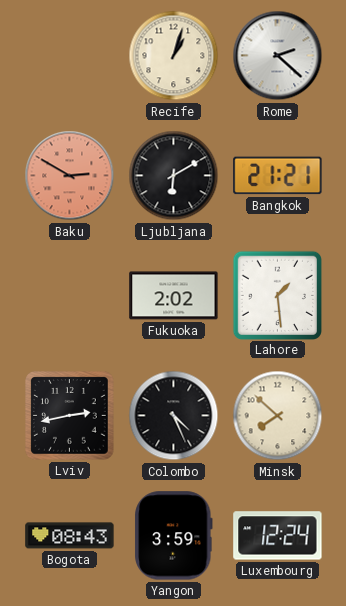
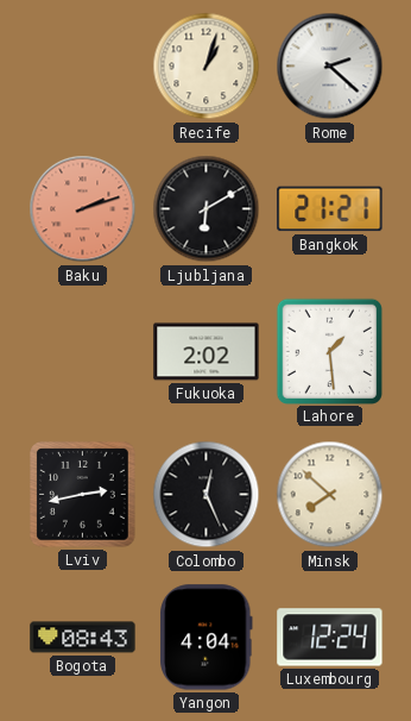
Baku: 2:50 -> 2:12
Colombo: 4:26 -> 12:26
Yangon: 3:59 -> 4:04
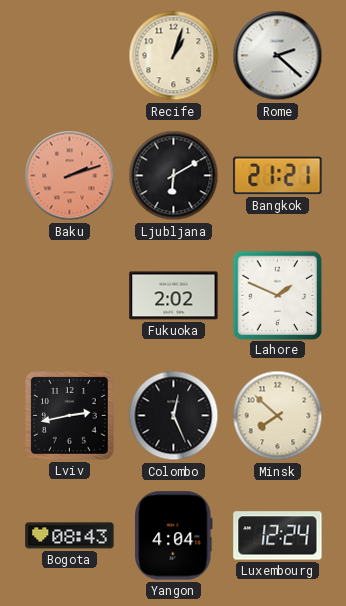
Lahore: 1:29 -> 1:49
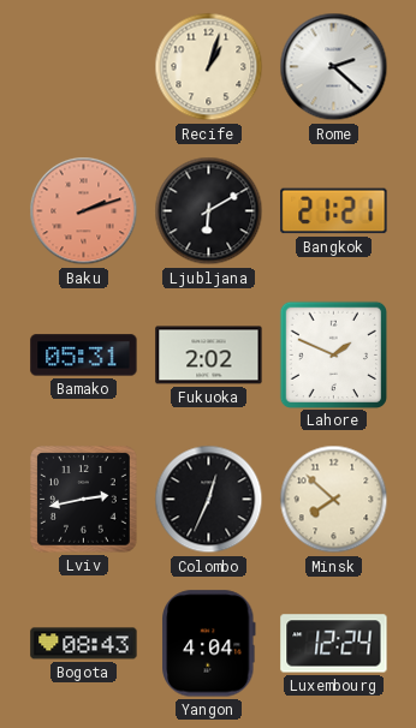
Bamako: none -> 05:31
Colombo: 12:26 -> 12:34
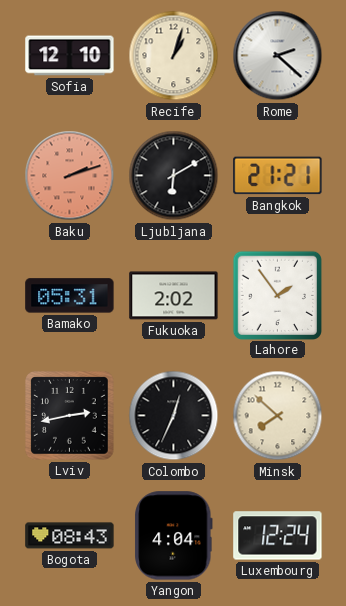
Sofia: none -> 12:10
Lahore: 1:49 -> 1:54
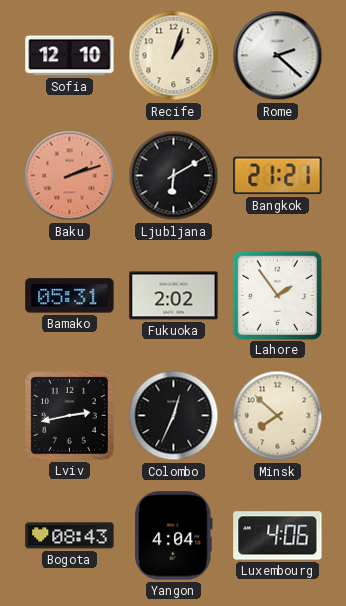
Luxembourg: 12:24 -> 4:06
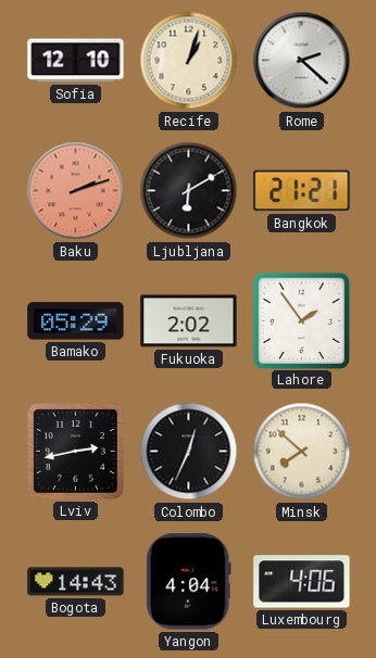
Bamako: 05:31 -> 05:29
Bogota: 08:43 -> 14:43
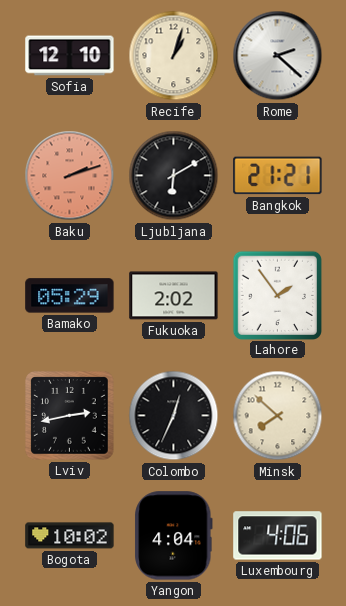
Bogota: 14:43 -> 10:02
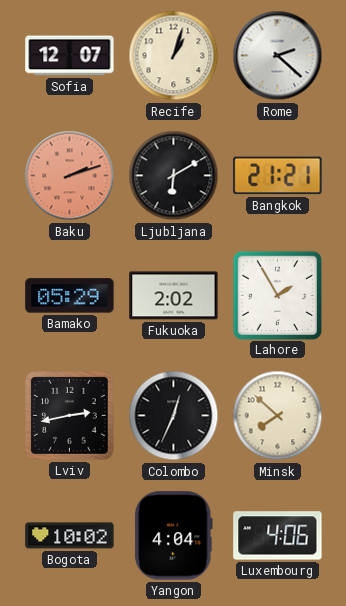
Sofia: 12:10 -> 12:07
Lahore: 1:54 -> 1:55
